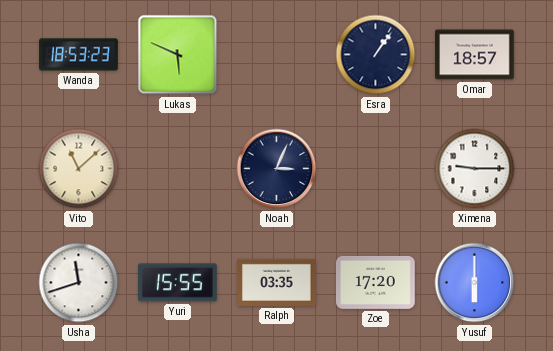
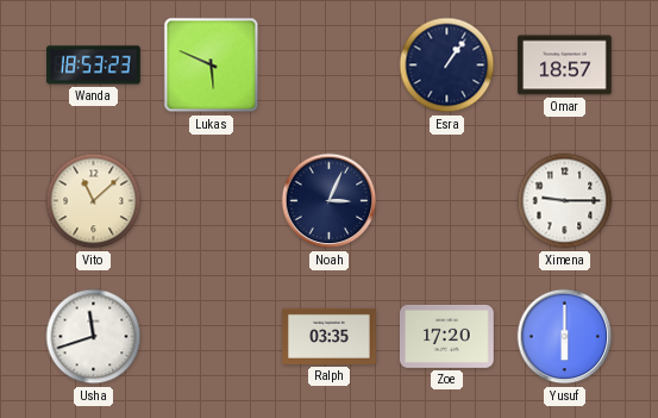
Yuri: 15:55 -> none
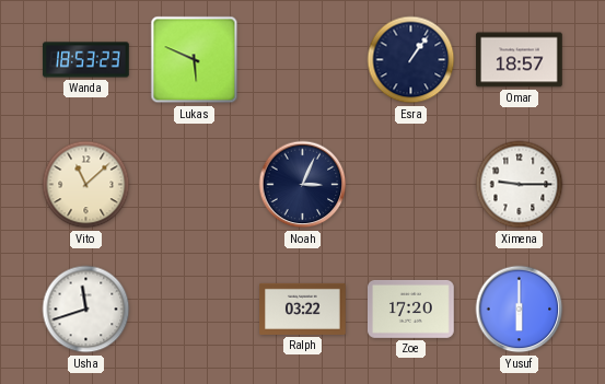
Ralph: 03:35 -> 03:22
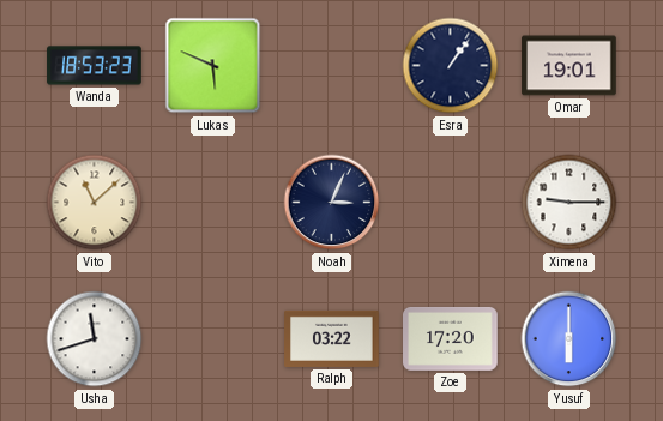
Omar: 18:57 -> 19:01
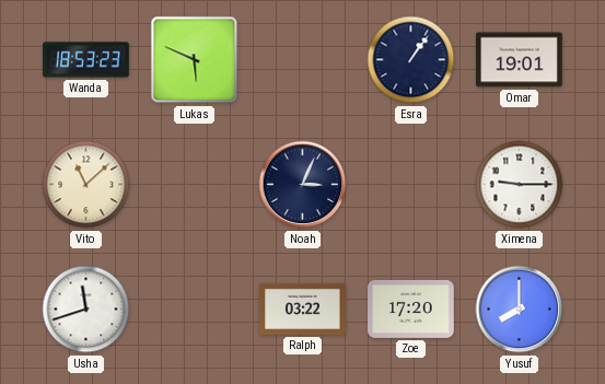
Yusuf: 6:00 -> 8:00
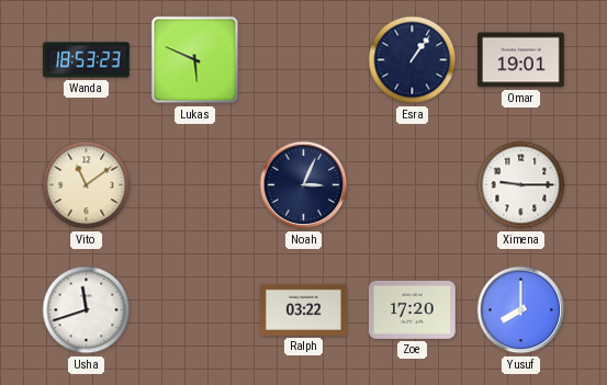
Vito: 11:08 -> 11:09
